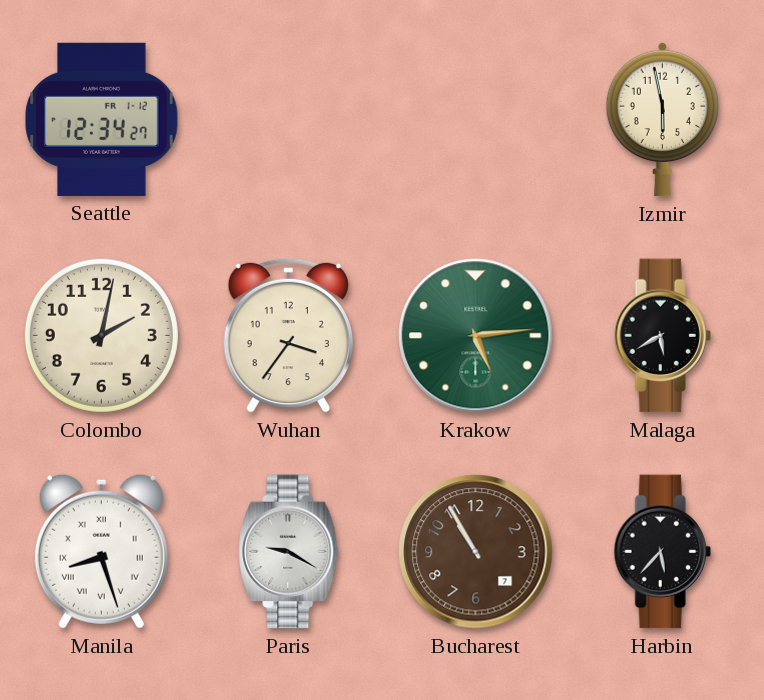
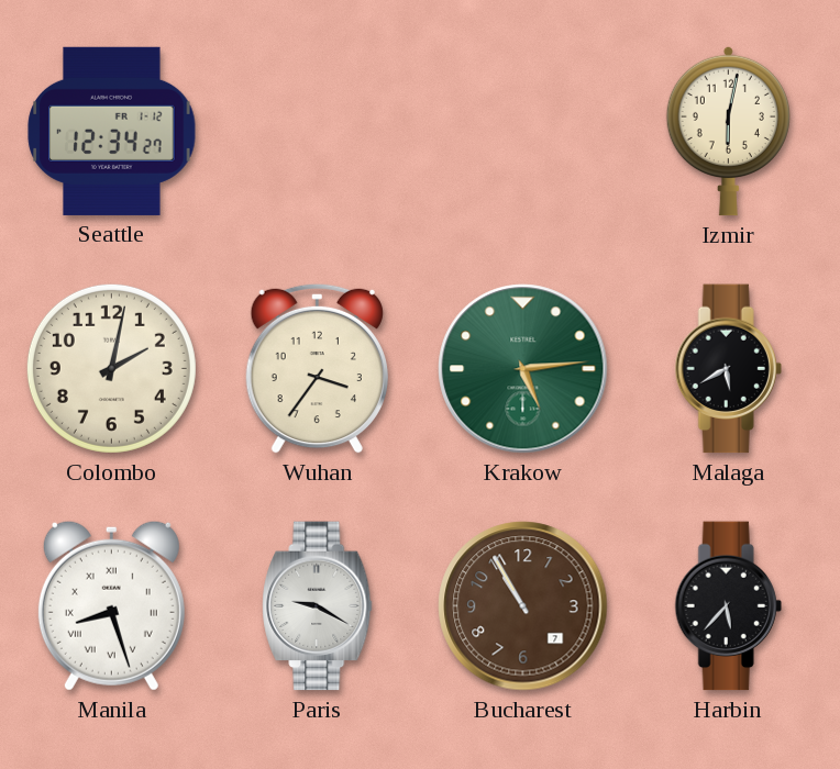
Izmir: 5:58 -> 6:02
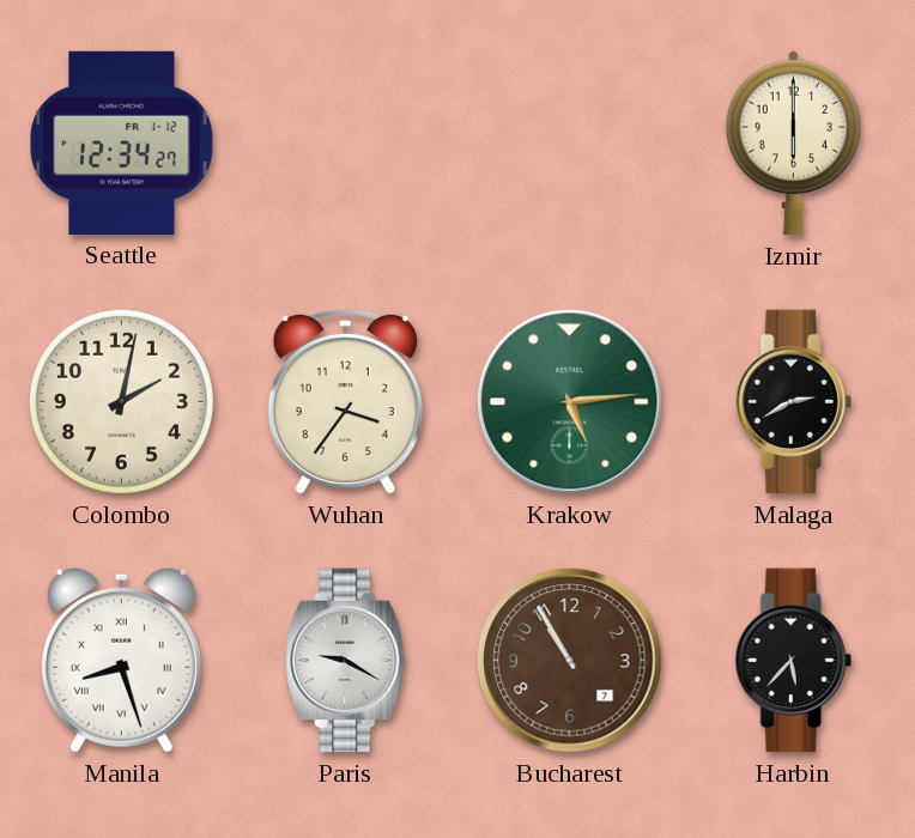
Izmir: 6:02 -> 6:00
Malaga: 5:40 -> 2:40
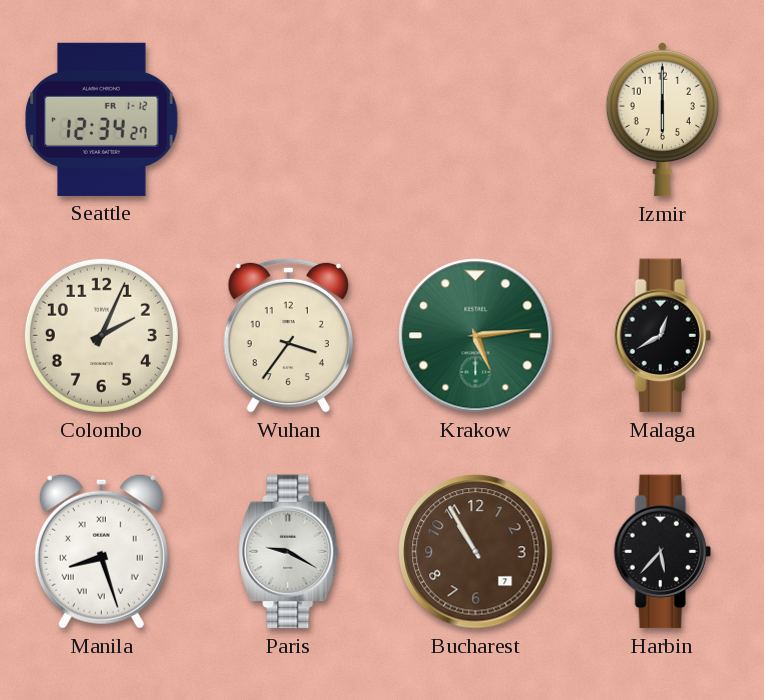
Colombo: 2:02 -> 2:04
Malaga: 2:40 -> 12:40
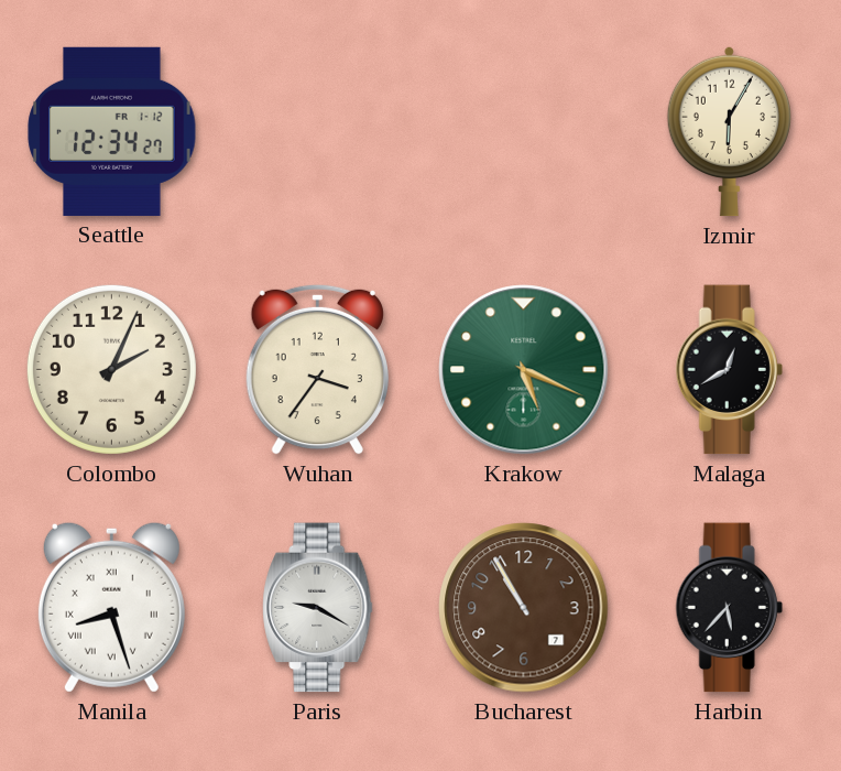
Izmir: 6:00 -> 6:05
Krakow: 5:14 -> 5:19
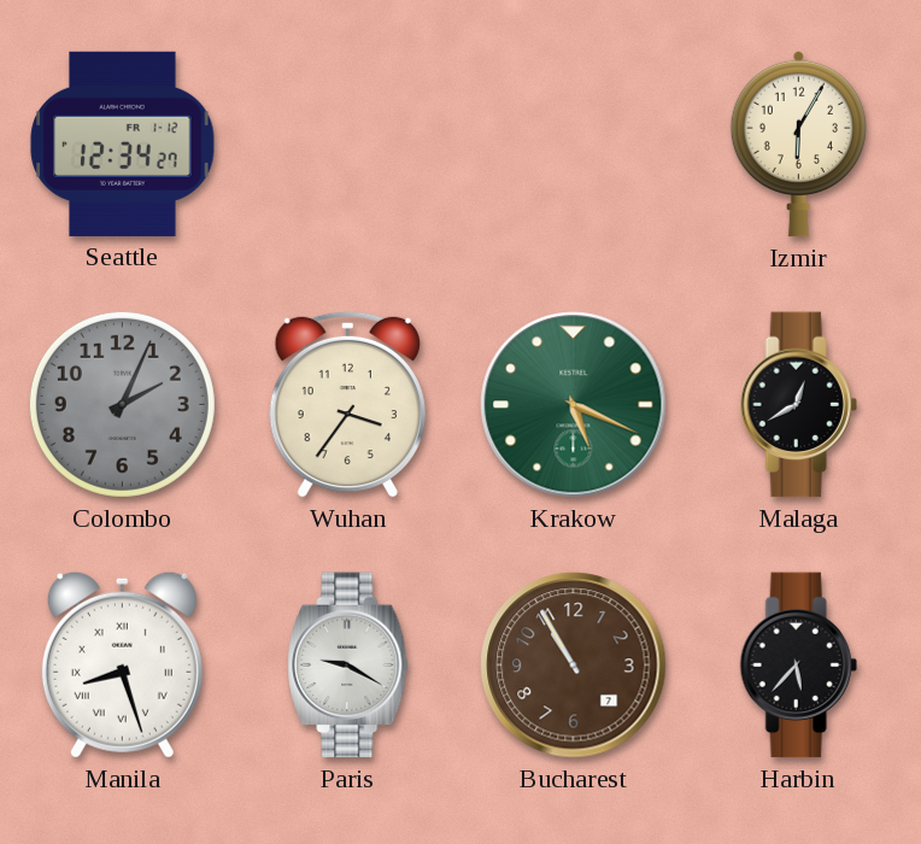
Colombo dial: cream -> grey
